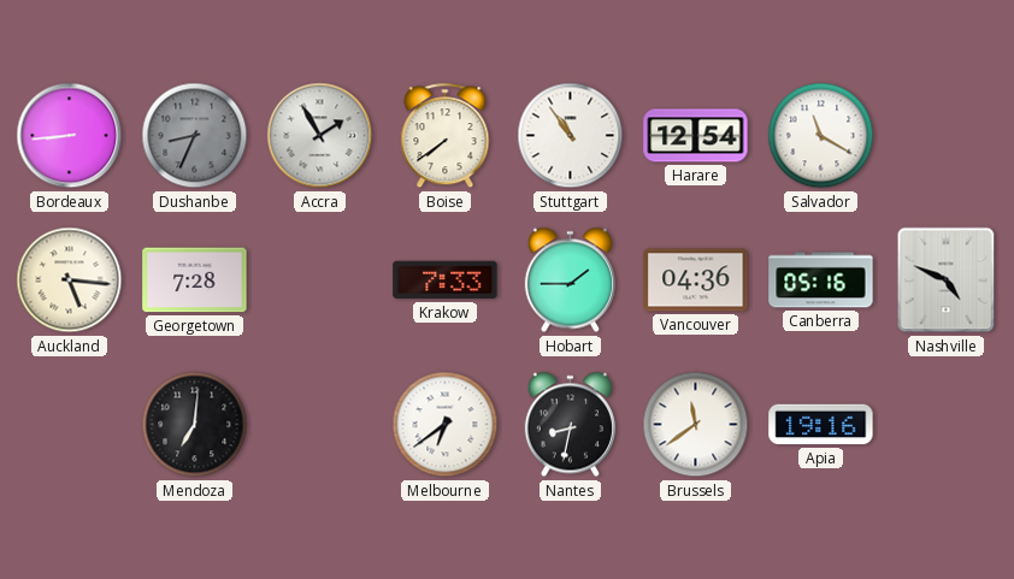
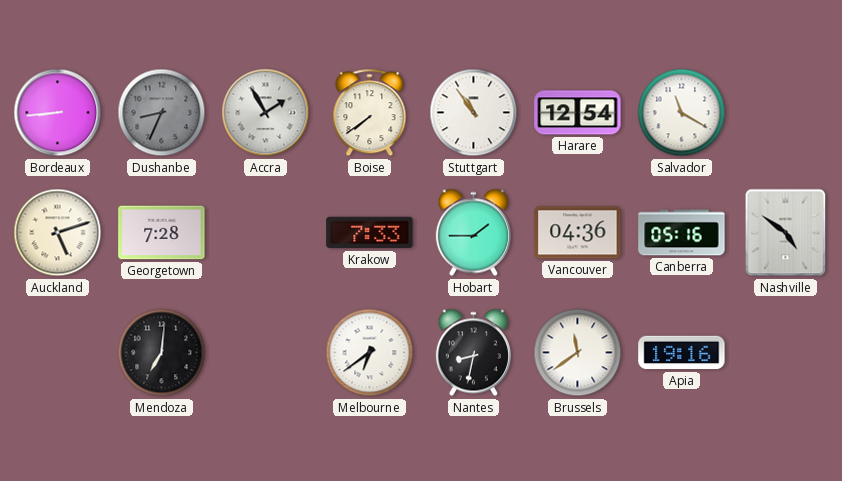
Auckland: 5:16 -> 5:12
Nashville: 4:49 -> 4:51
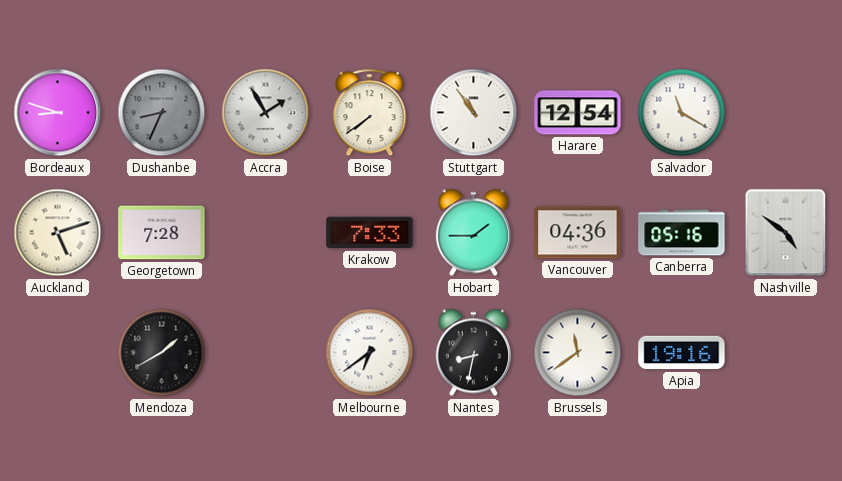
Bordeaux: 8:44 -> 8:48
Mendoza: 7:01 -> 1:40
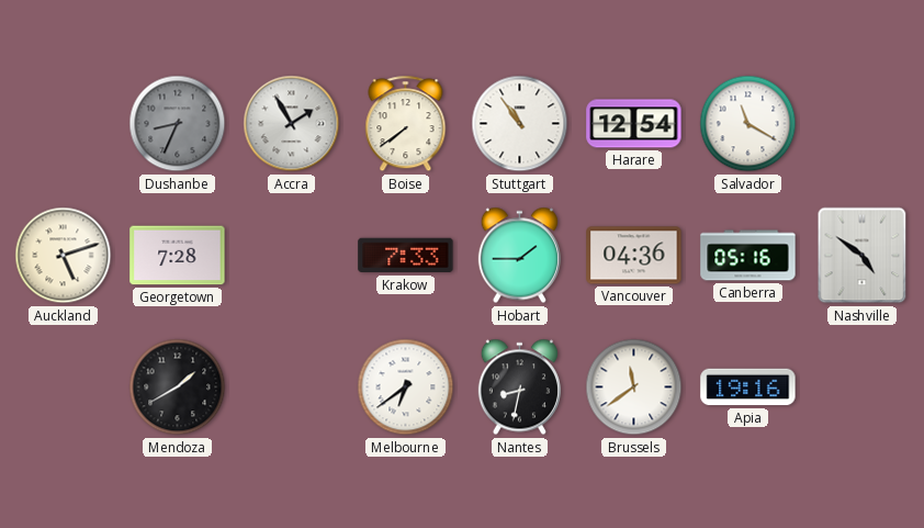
Bordeaux: 8:48 -> none
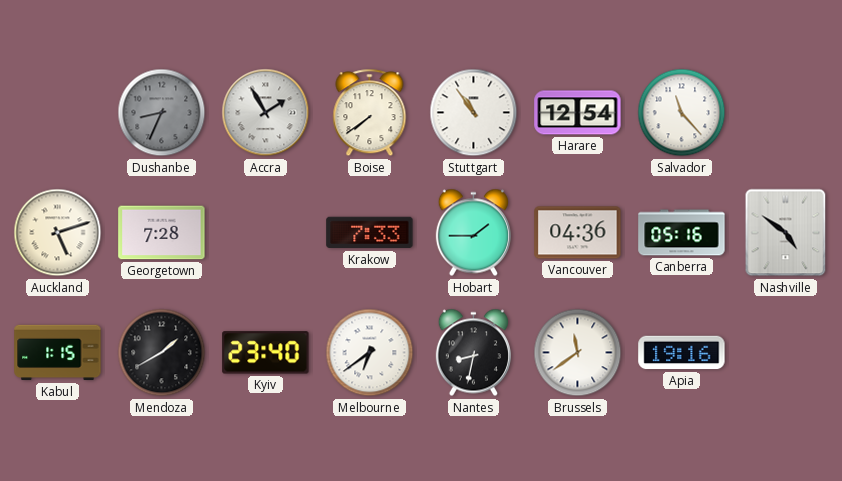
Salvador: 11:20 -> 11:23
Kabul: none -> 1:15
Kyiv: none -> 23:40
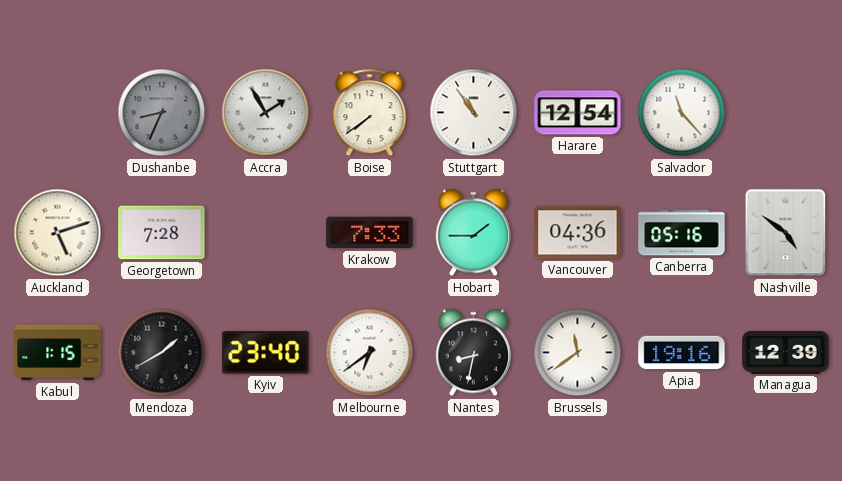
Managua: none -> 12:39
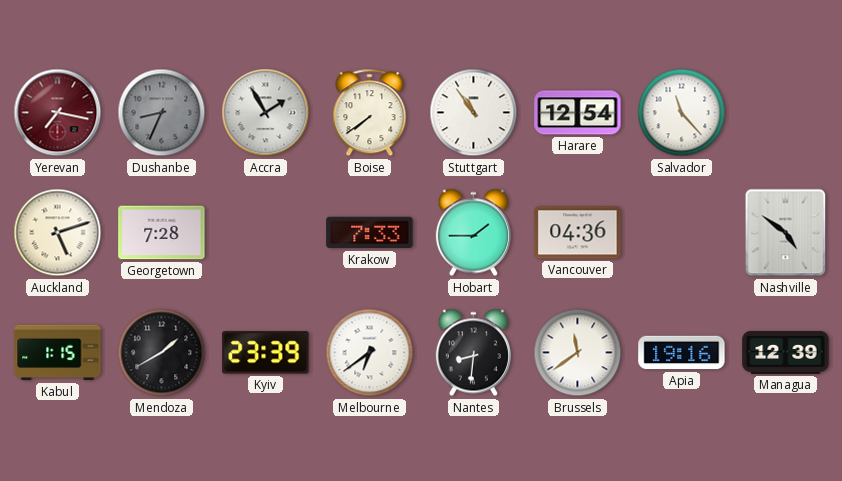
Yerevan: none -> 7:17
Canberra: 05:16 -> none
Kyiv: 23:40 -> 23:39
Nantes: 8:32 -> 8:31
